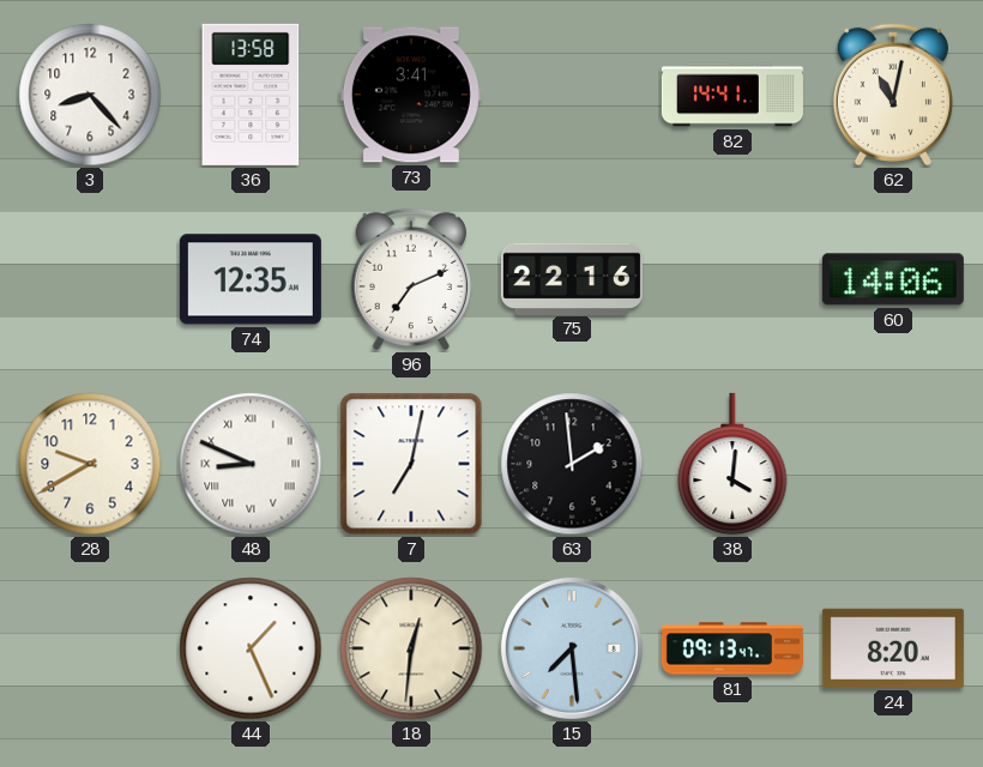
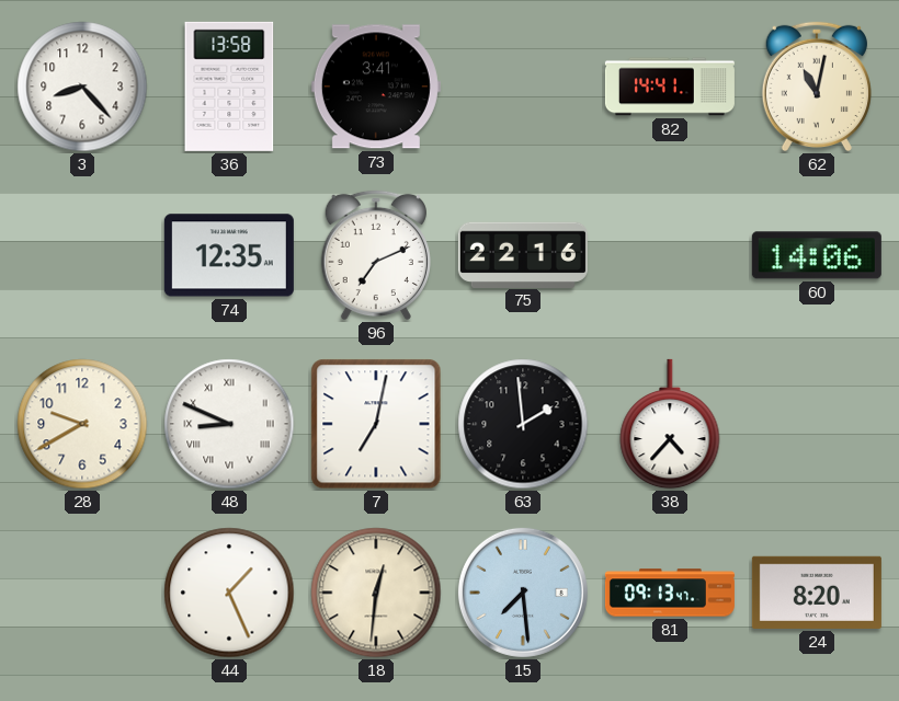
38: 4:01 -> 4:37
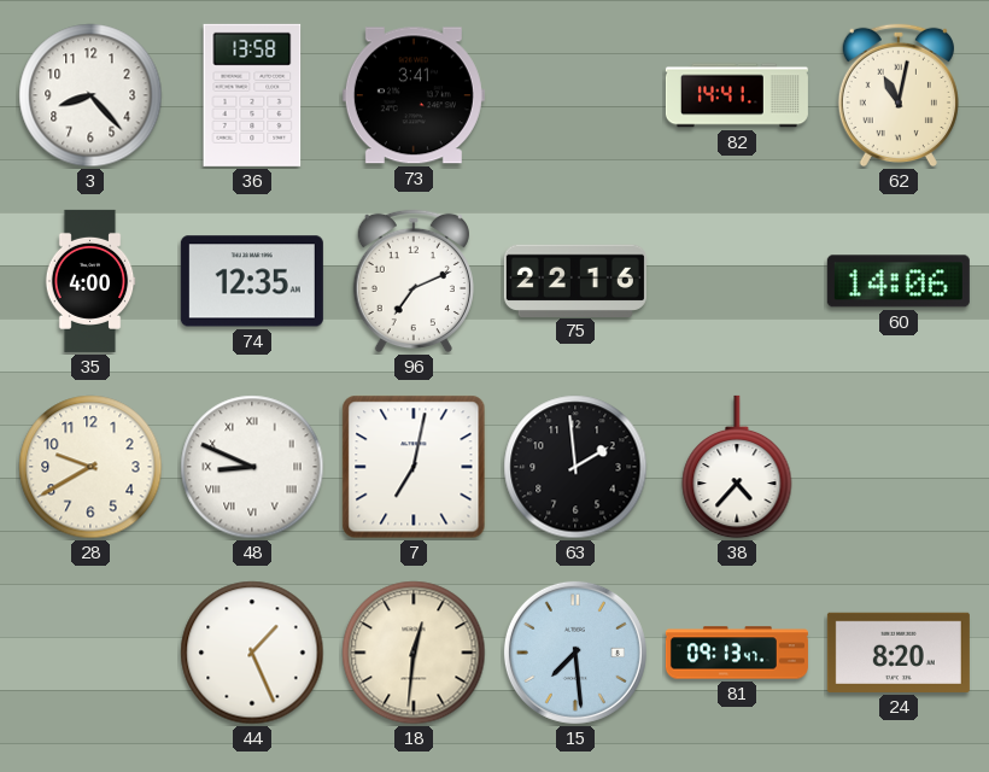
35: none -> 4:00
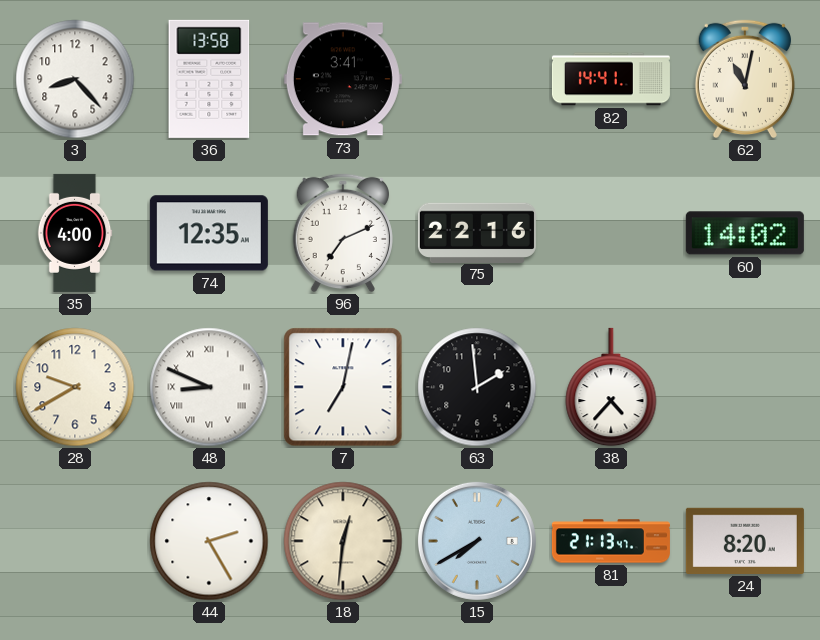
60: 14:06 -> 14:02
44: 1:26 -> 2:25
15: 7:29 -> 7:40
81: 09:13 -> 21:13
